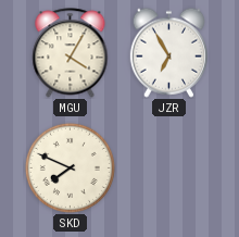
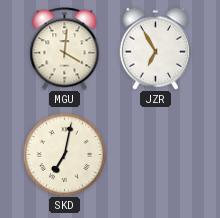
MGU: 4:05 -> 4:01
SKD: 7:49 -> 7:02
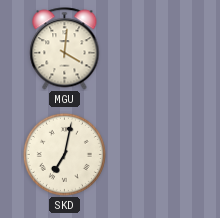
JZR: 6:55 -> none
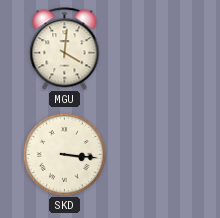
SKD: 7:02 -> 3:16
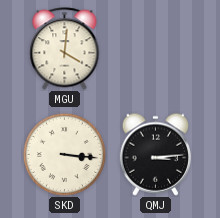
QMJ: none -> 3:14
